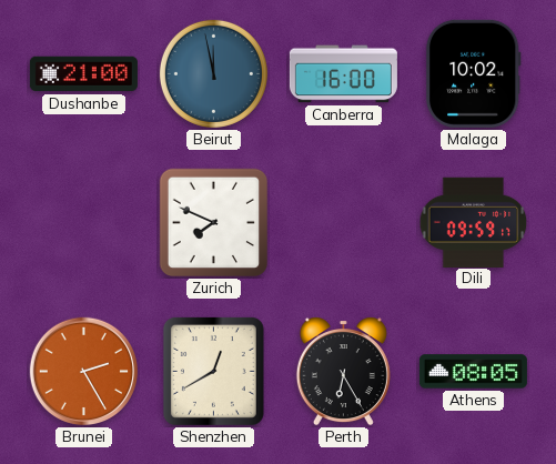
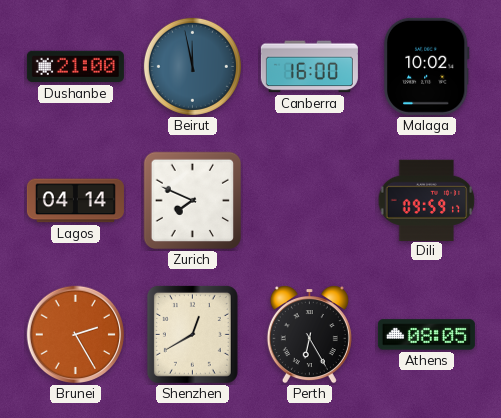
Lagos: none -> 04:14
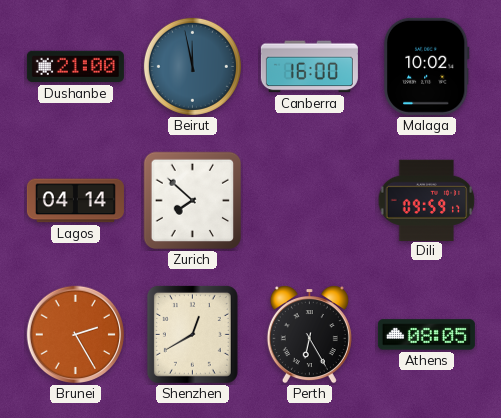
Zurich: 7:49 -> 7:52
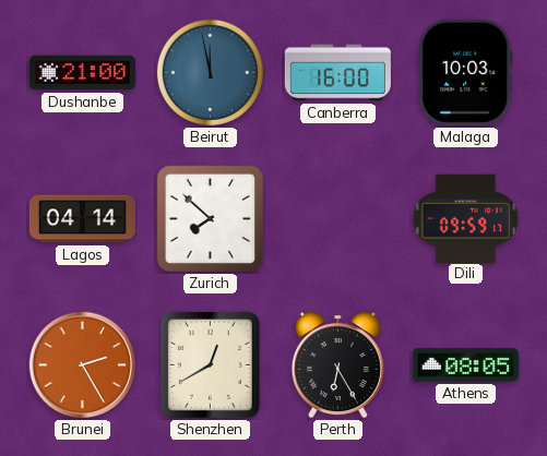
Malaga: 10:02 -> 10:03
